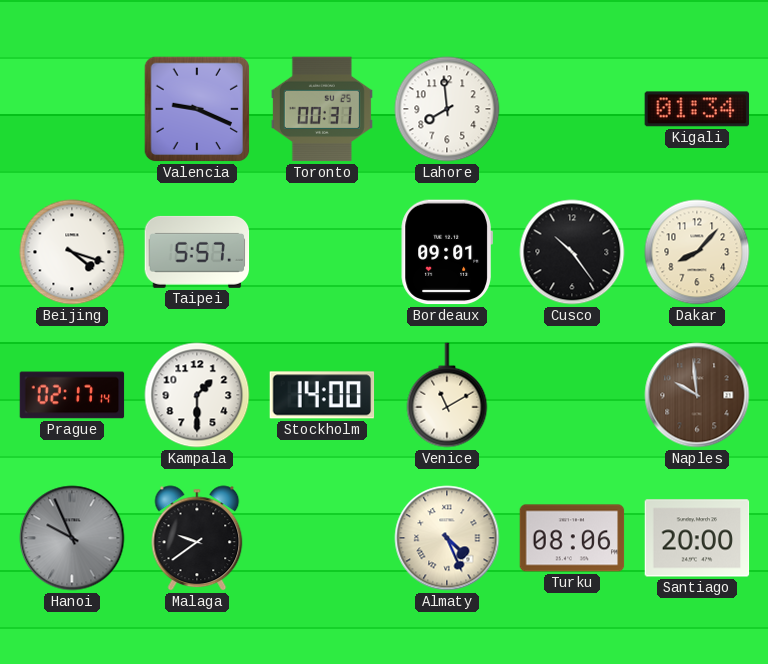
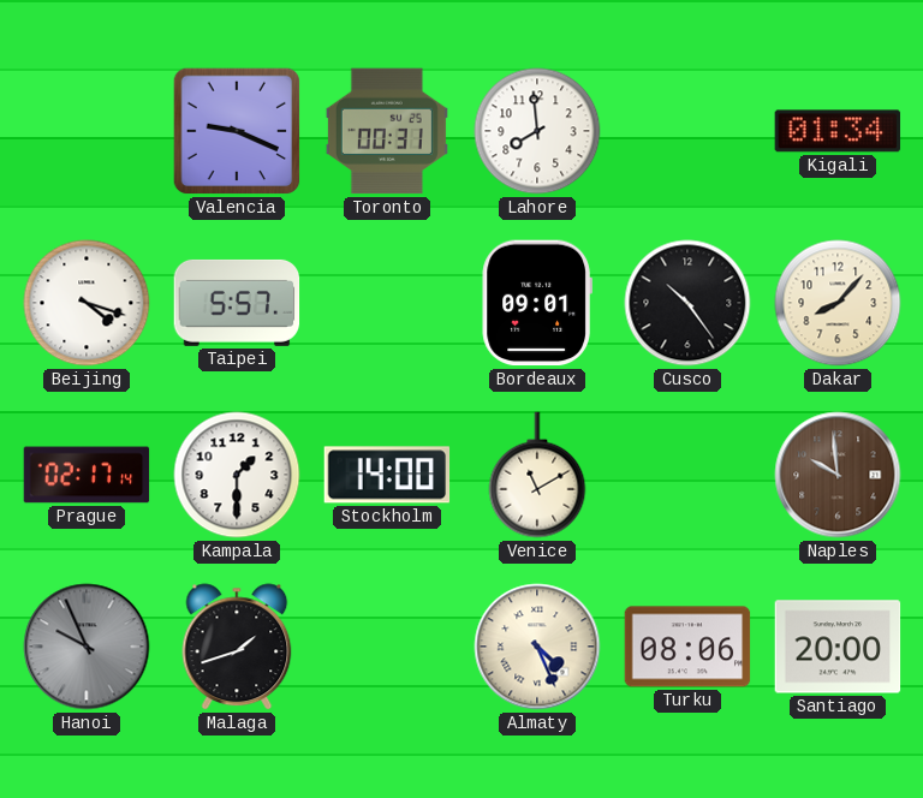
Malaga: 9:39 -> 1:42
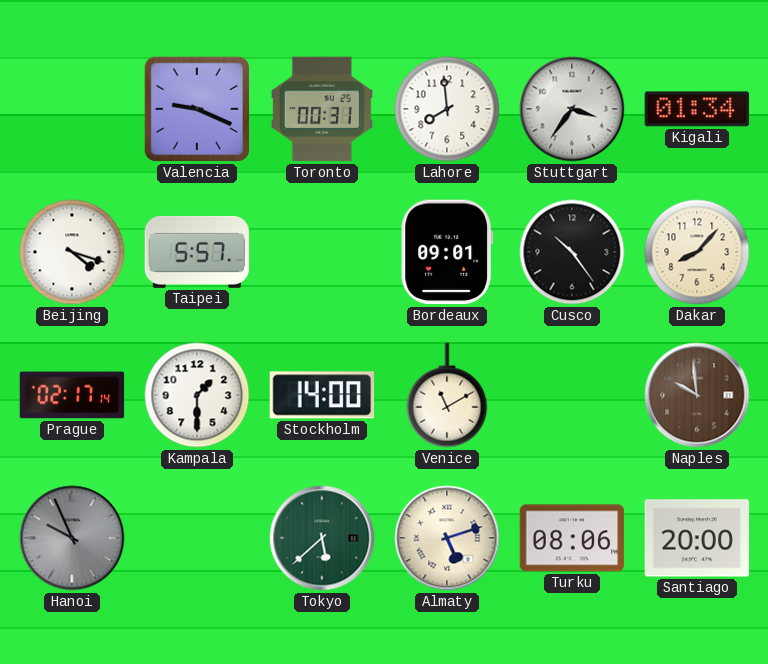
Stuttgart: none -> 3:36
Malaga: 1:42 -> none
Tokyo: none -> 5:38
Almaty: 4:26 -> 5:12
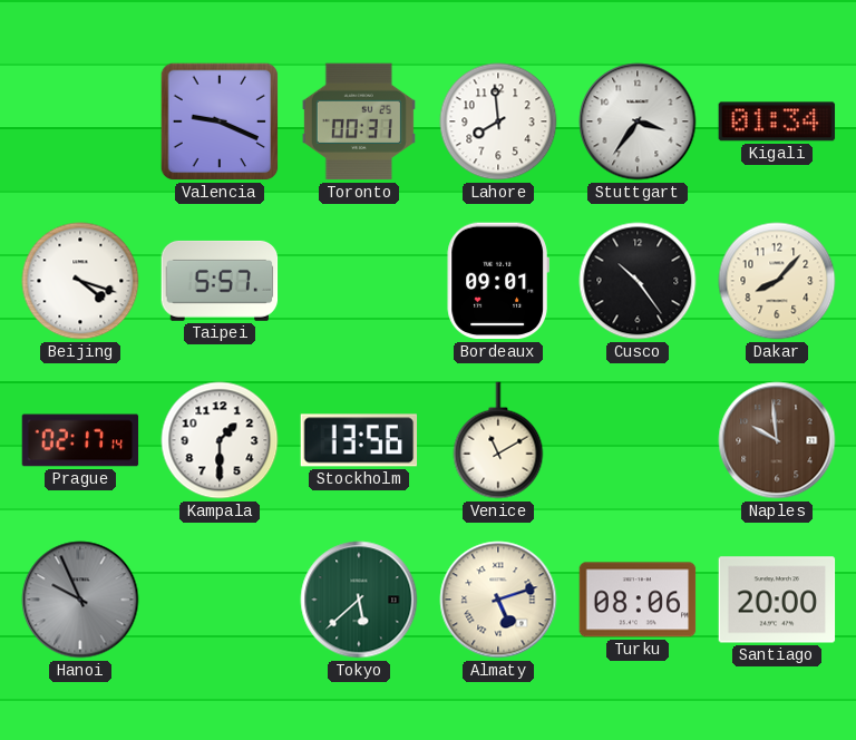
Stockholm: 14:00 -> 13:56
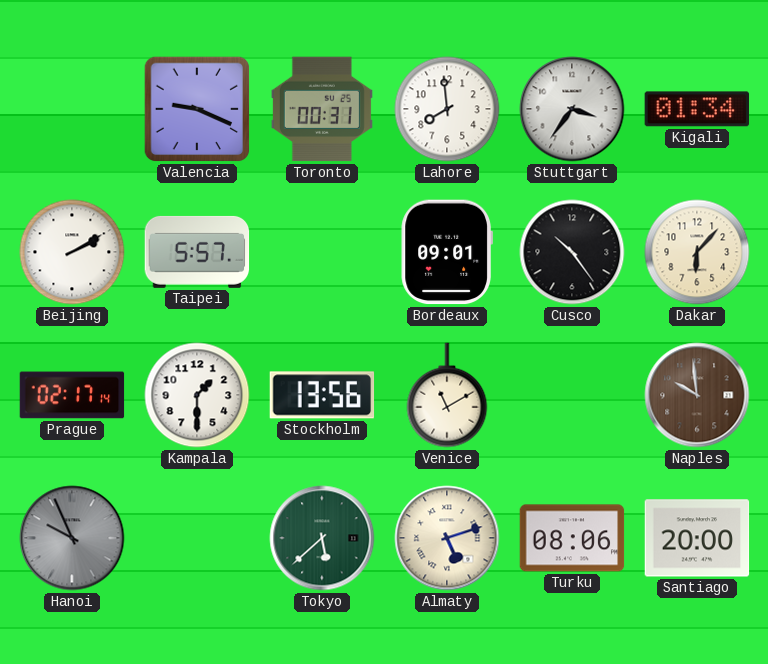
Beijing: 4:18 -> 2:10
Dakar: 8:07 -> 6:07
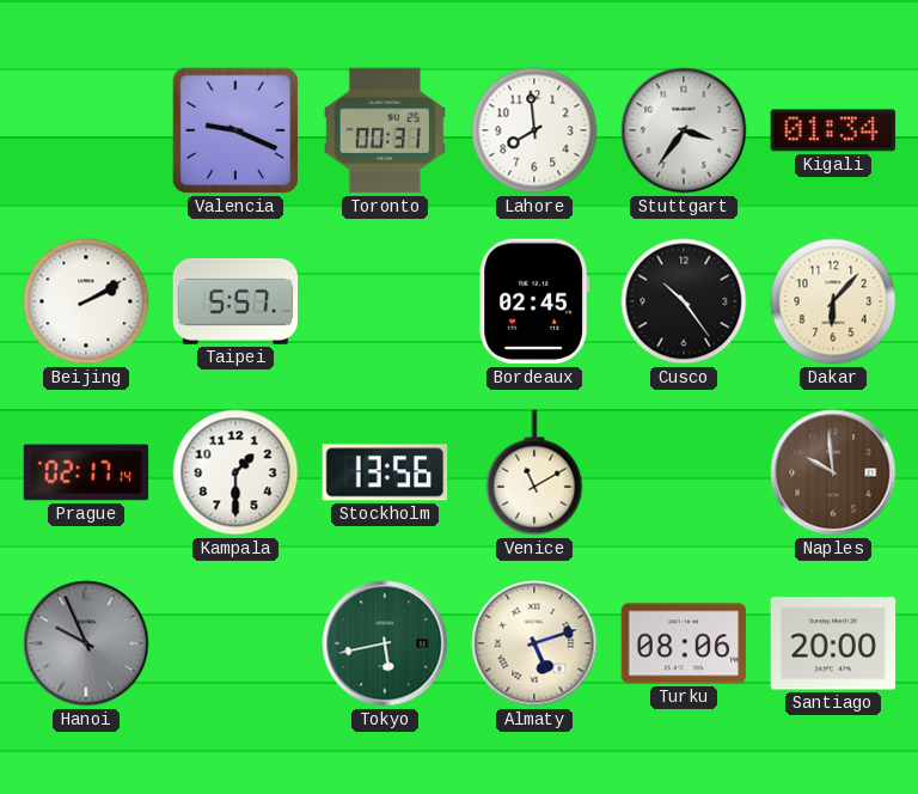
Bordeaux: 09:01 -> 02:45
Tokyo: 5:38 -> 5:43
